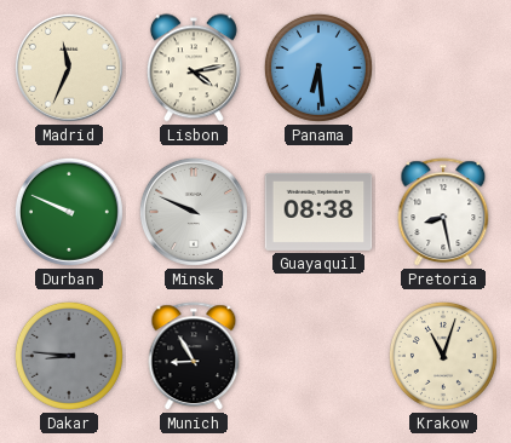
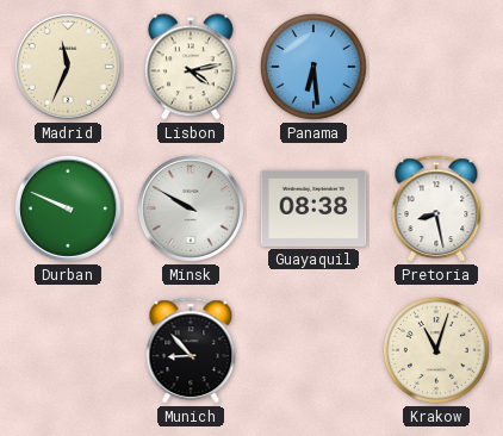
Minsk: 9:49 -> 9:50
Dakar: 8:46 -> none
Munich: 8:55 -> 8:53
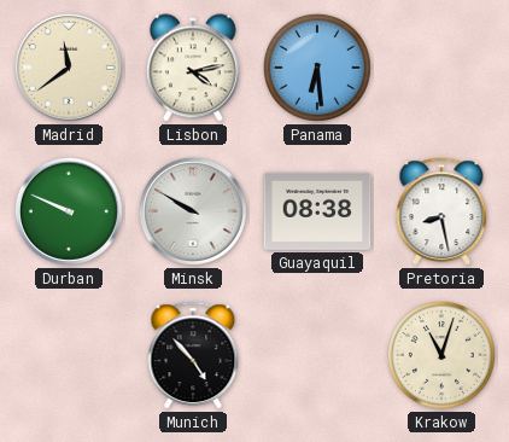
Madrid: 11:34 -> 11:39
Munich: 8:53 -> 4:53
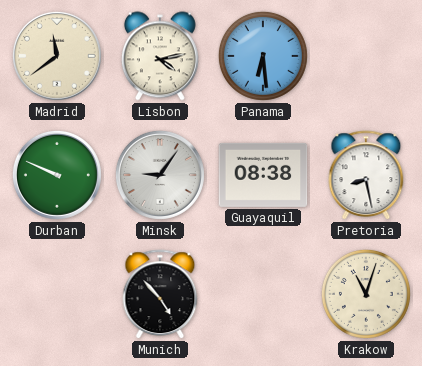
Minsk: 9:50 -> 9:06
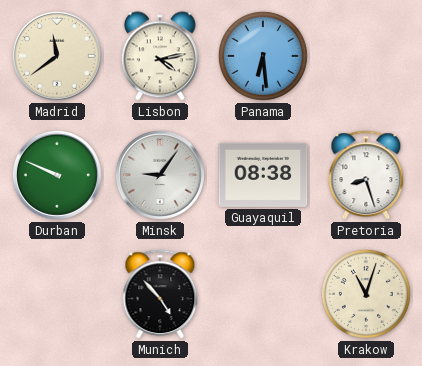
Pretoria: 8:28 -> 8:27
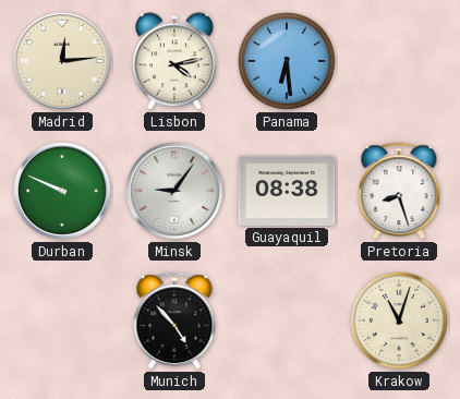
Madrid: 11:39 -> 12:14
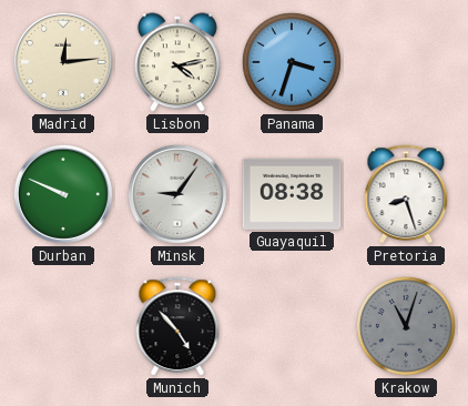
Panama: 6:29 -> 3:33
Krakow dial: cream -> grey
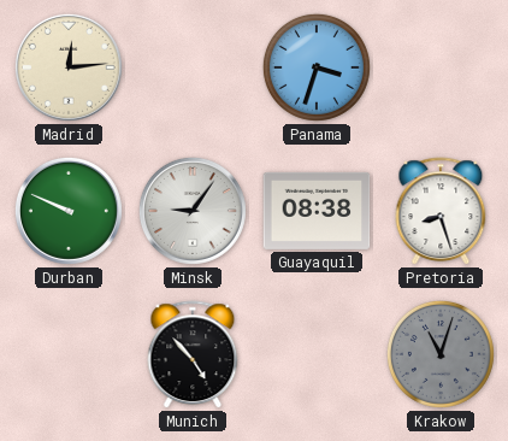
Lisbon: 4:13 -> none
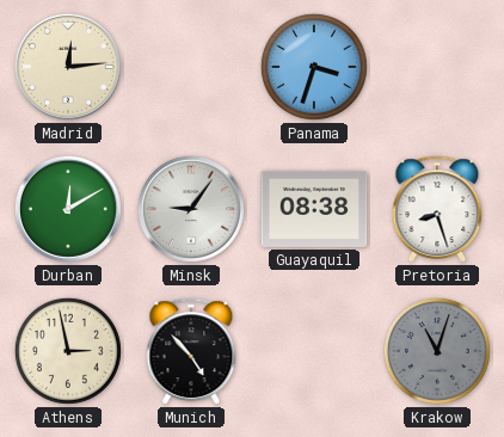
Durban: 9:49 -> 12:10
Athens: none -> 2:58
